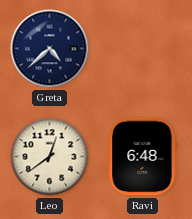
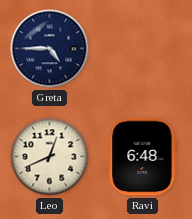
Greta: 4:38 -> 4:45
Leo: 12:39 -> 12:41
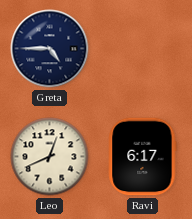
Ravi: 6:48 -> 6:17
